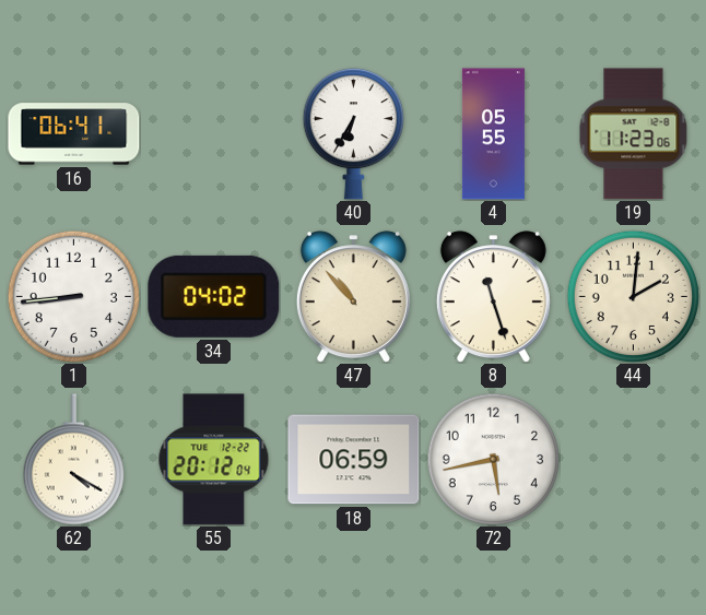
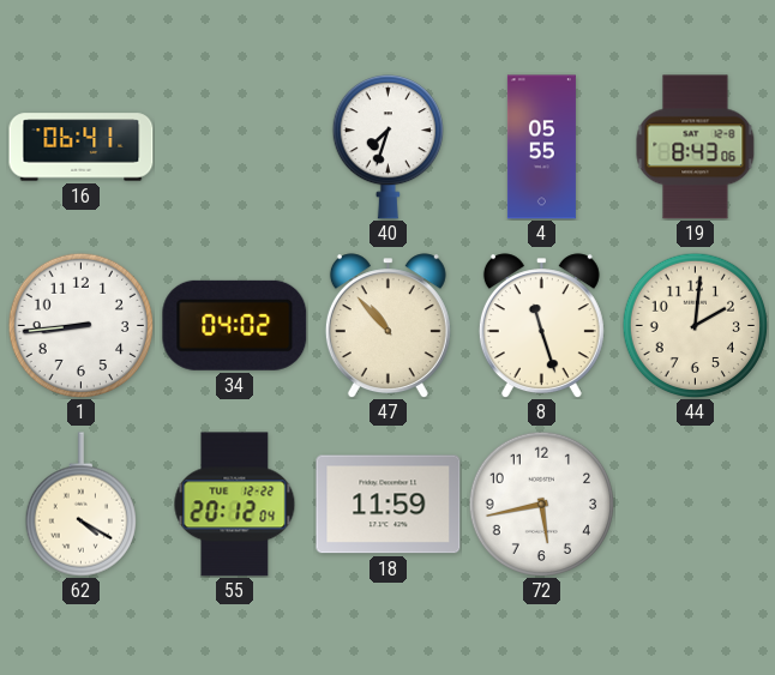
40: 6:35 -> 7:33
19: 11:23 -> 8:43
18: 06:59 -> 11:59
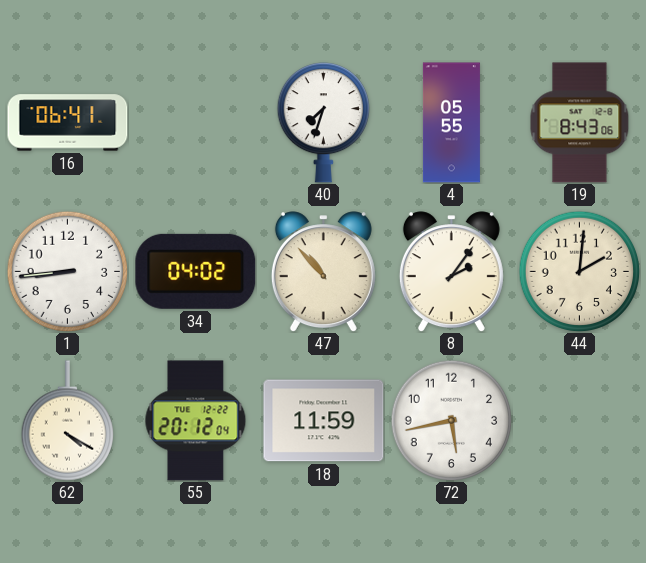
8: 11:27 -> 2:06
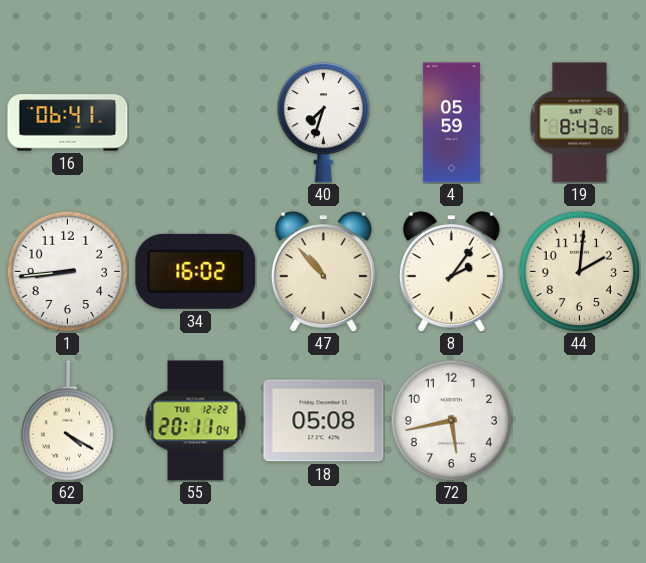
4: 05:55 -> 05:59
34: 04:02 -> 16:02
55: 20:12 -> 20:11
18: 11:59 -> 05:08
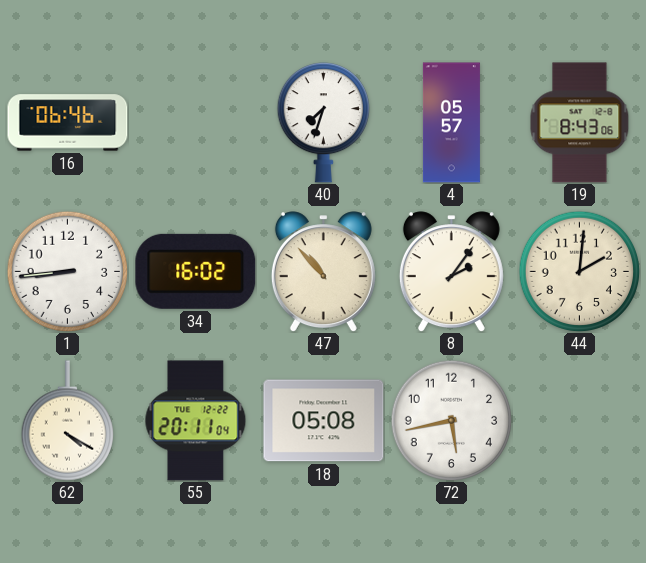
16: 06:41 -> 06:46
4: 05:59 -> 05:57
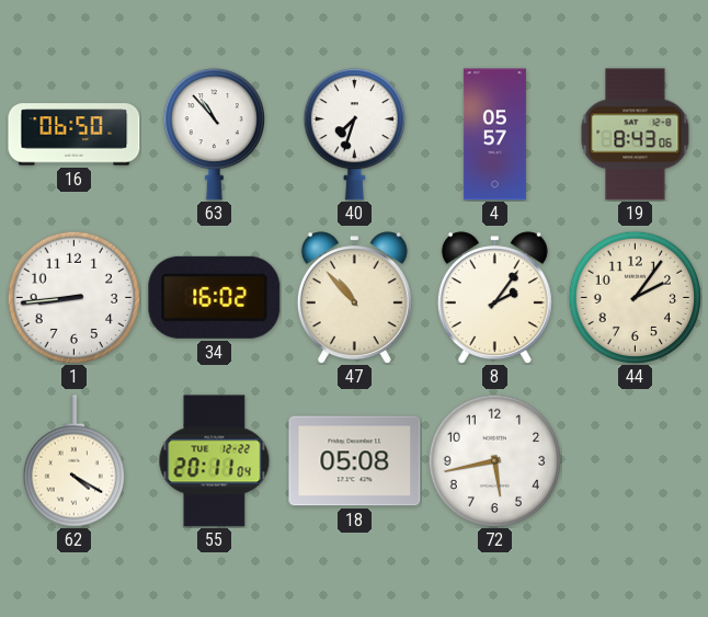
16: 06:46 -> 06:50
63: none -> 10:53
44: 2:01 -> 2:06
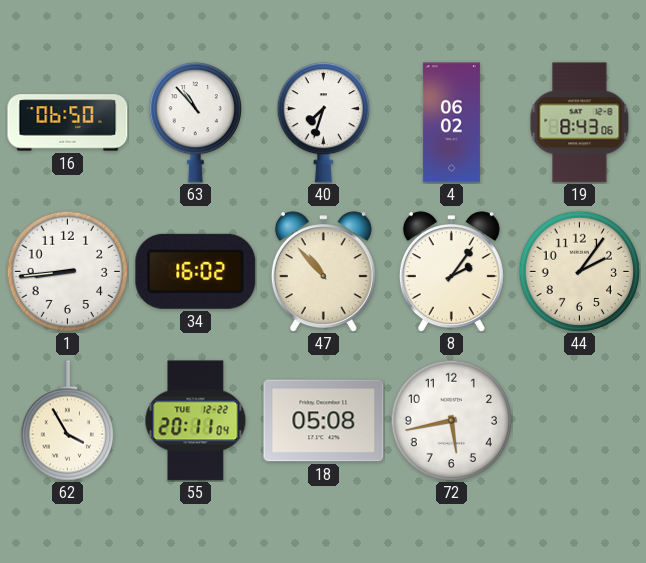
4: 05:57 -> 06:02
62: 4:20 -> 3:55
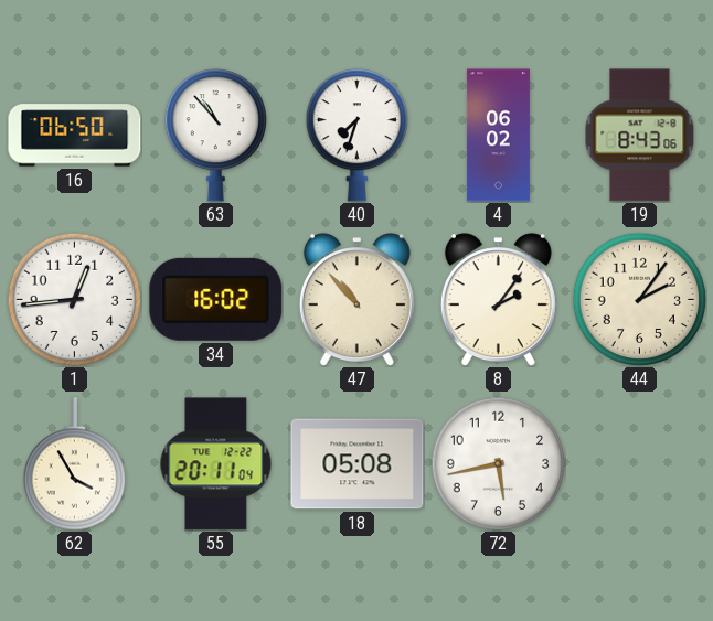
1: 8:44 -> 12:44
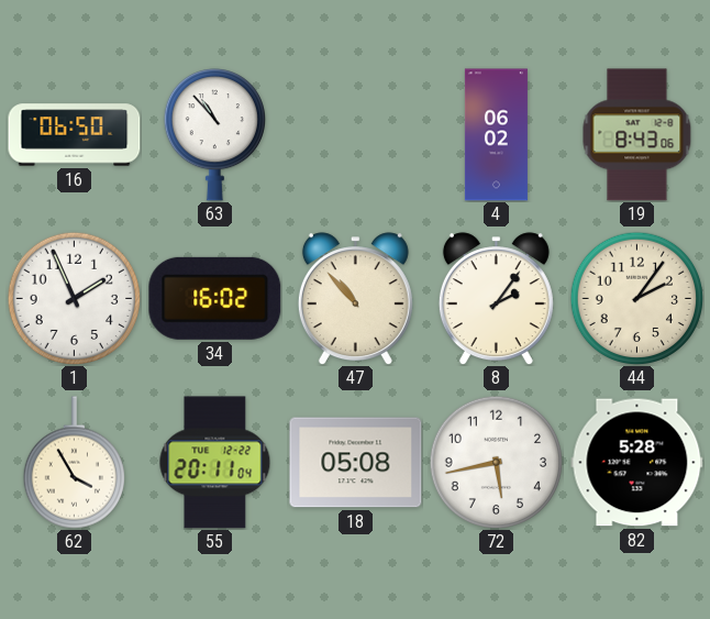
40: 7:33 -> none
1: 12:44 -> 1:56
82: none -> 5:28
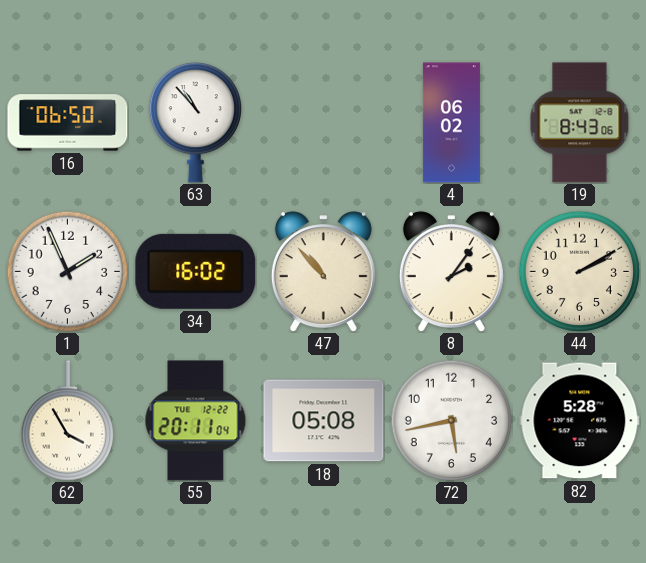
44: 2:06 -> 2:10
